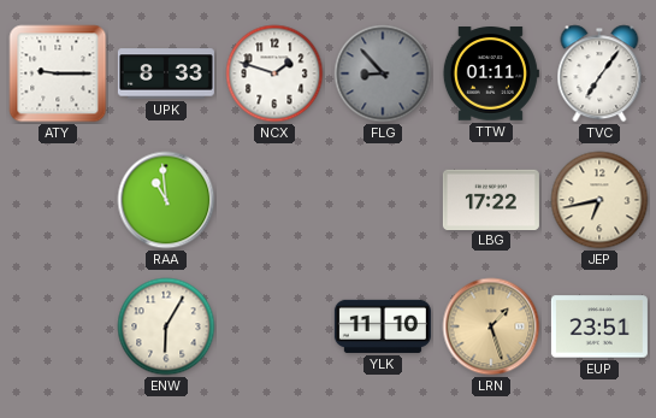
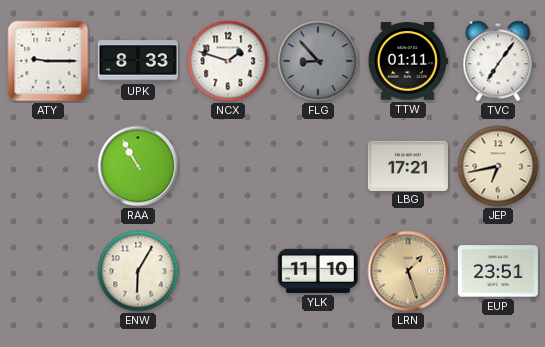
RAA: 10:59 -> 10:55
LBG: 17:22 -> 17:21
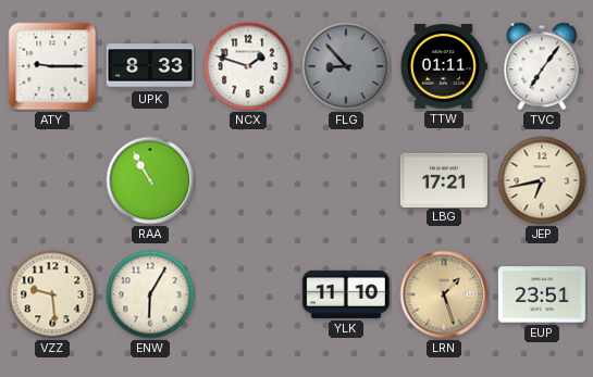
VZZ: none -> 9:29
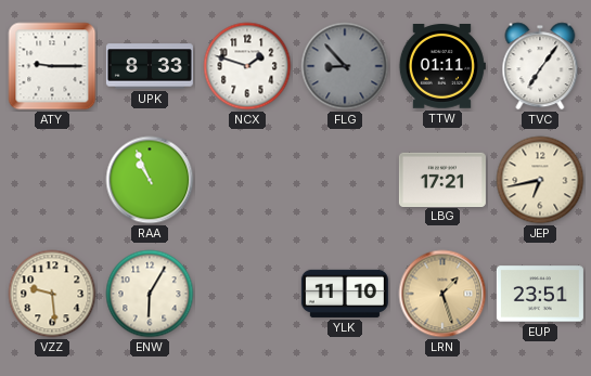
RAA: 10:55 -> 10:56
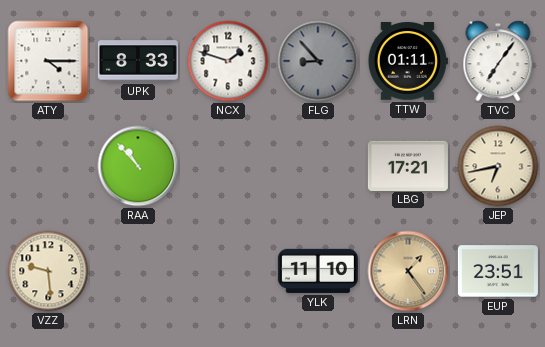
ATY: 9:15 -> 4:15
RAA: 10:56 -> 10:53
ENW: 6:05 -> none
LRN: 1:27 -> 1:24
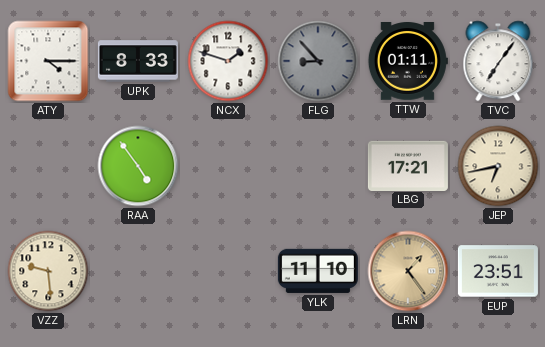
RAA: 10:53 -> 4:54
